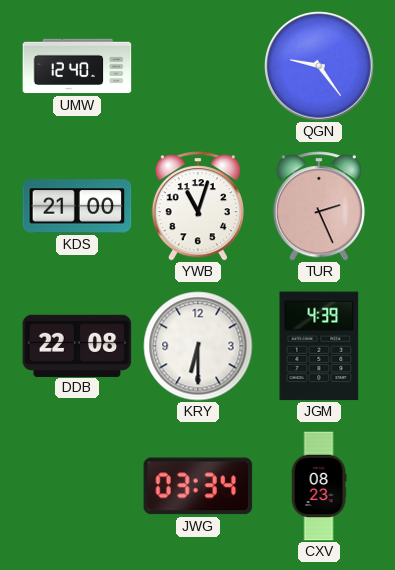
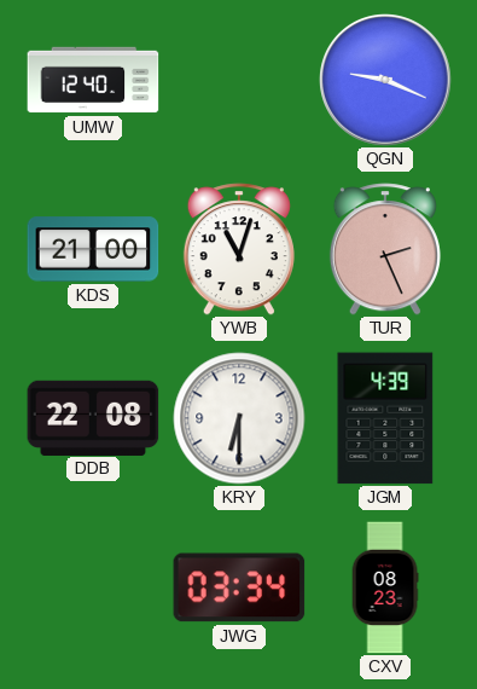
QGN: 9:24 -> 9:19
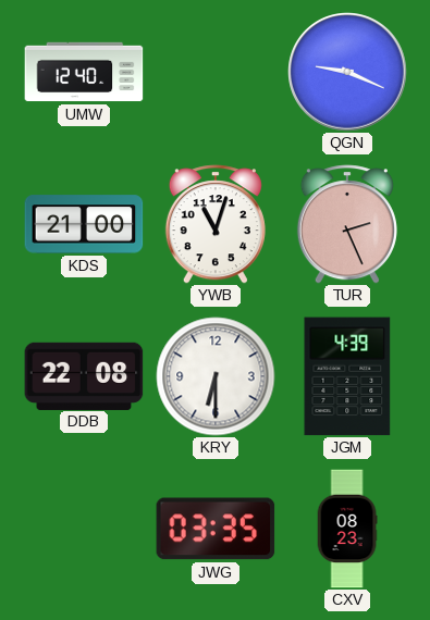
JWG: 03:34 -> 03:35
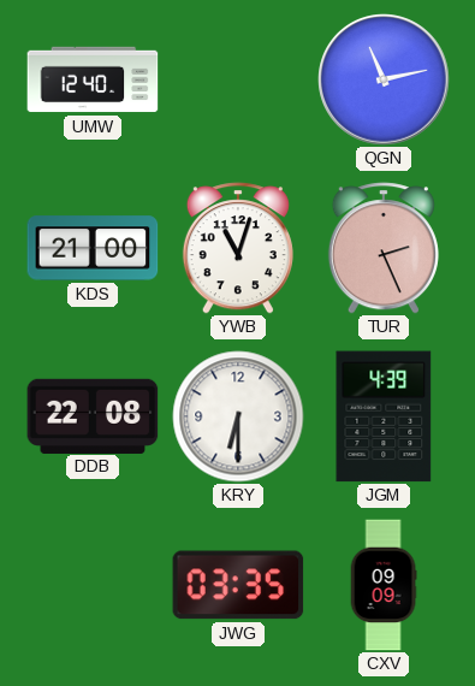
QGN: 9:19 -> 11:13
CXV: 08:23 -> 09:09
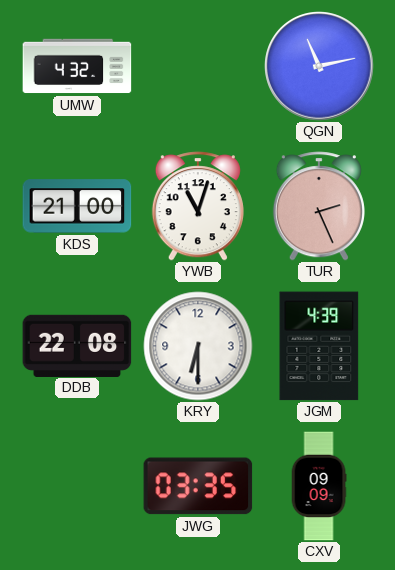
UMW: 12:40 -> 4:32
